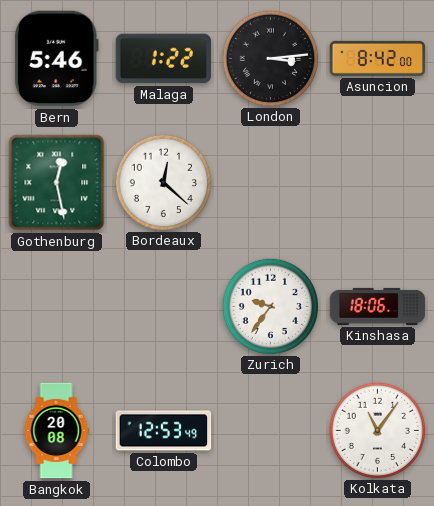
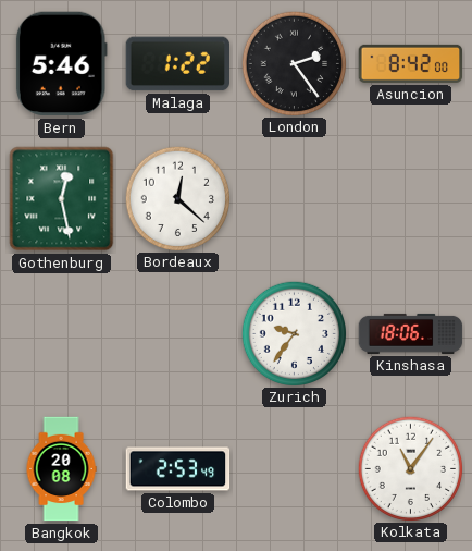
London: 3:14 -> 2:24
Colombo: 12:53 -> 2:53
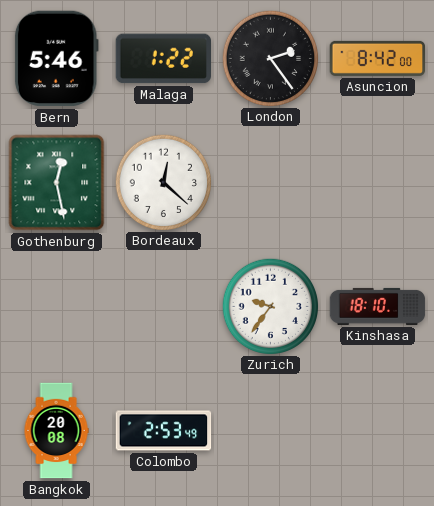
Kinshasa: 18:06 -> 18:10
Kolkata: 11:06 -> none
